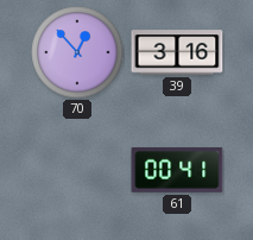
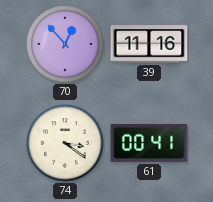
39: 3:16 -> 11:16
74: none -> 3:21
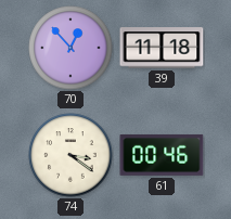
39: 11:16 -> 11:18
61: 00:41 -> 00:46
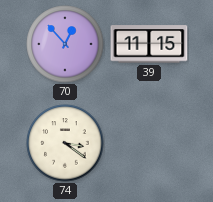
39: 11:18 -> 11:15
61: 00:46 -> none
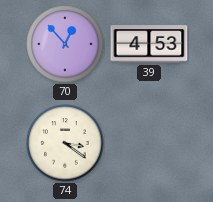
39: 11:15 -> 4:53
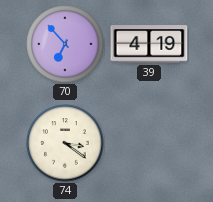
70: 12:53 -> 6:53
39: 4:53 -> 4:19
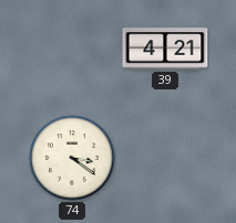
70: 6:53 -> none
39: 4:19 -> 4:21
